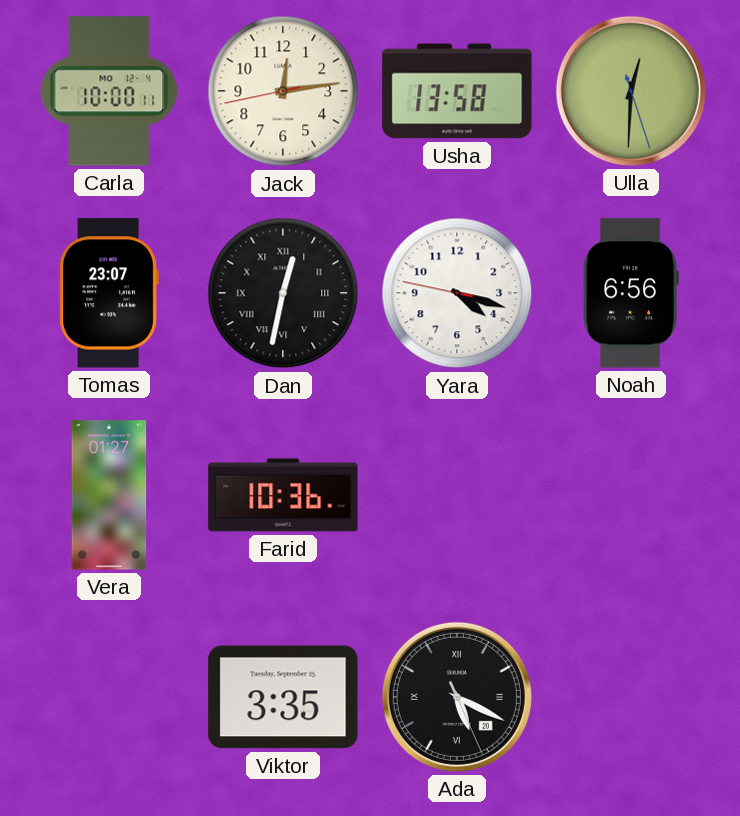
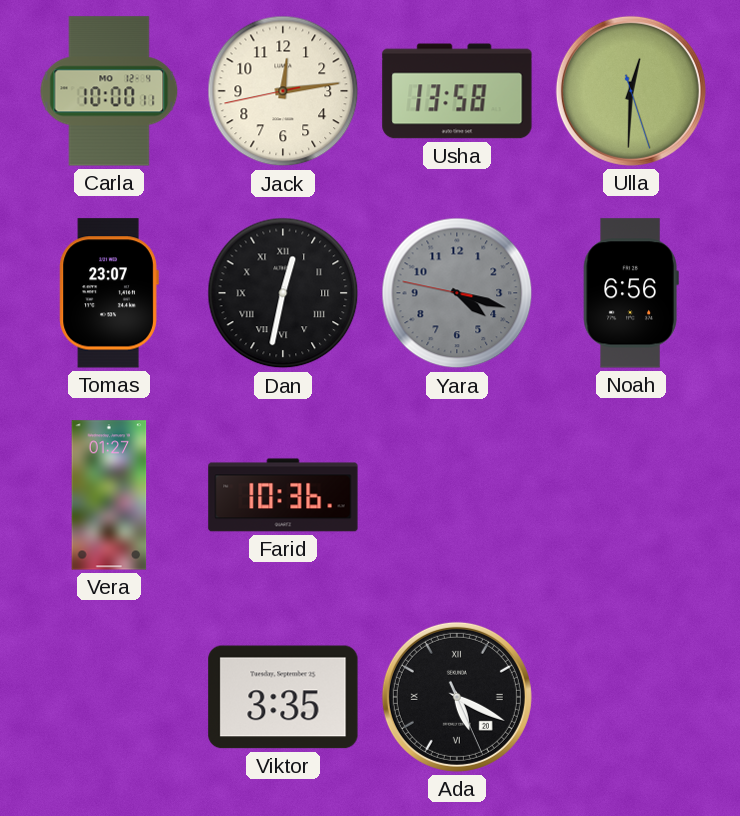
Yara dial: white -> grey
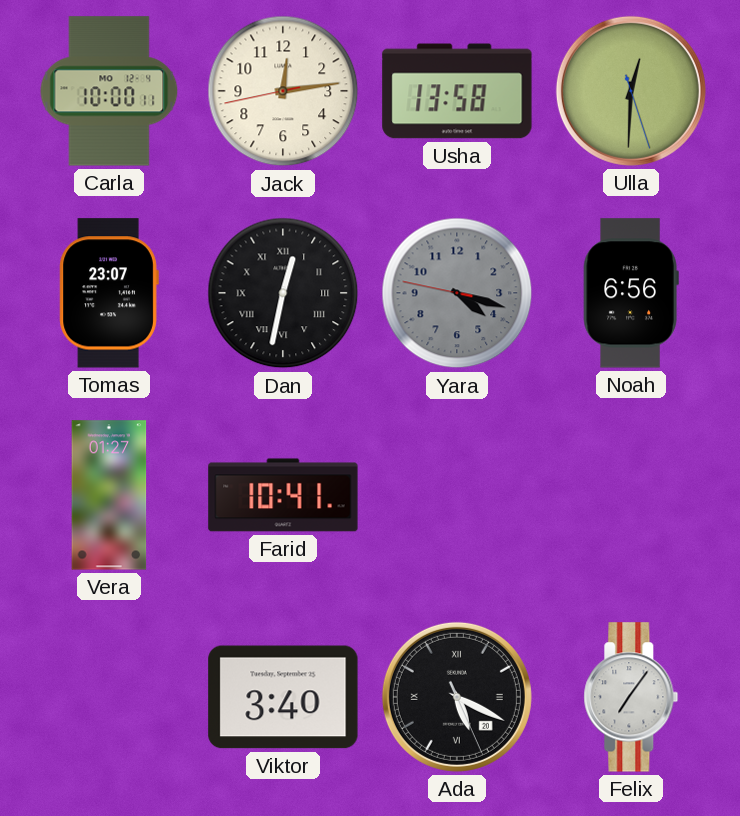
Farid: 10:36 -> 10:41
Viktor: 3:35 -> 3:40
Felix: none -> 7:06
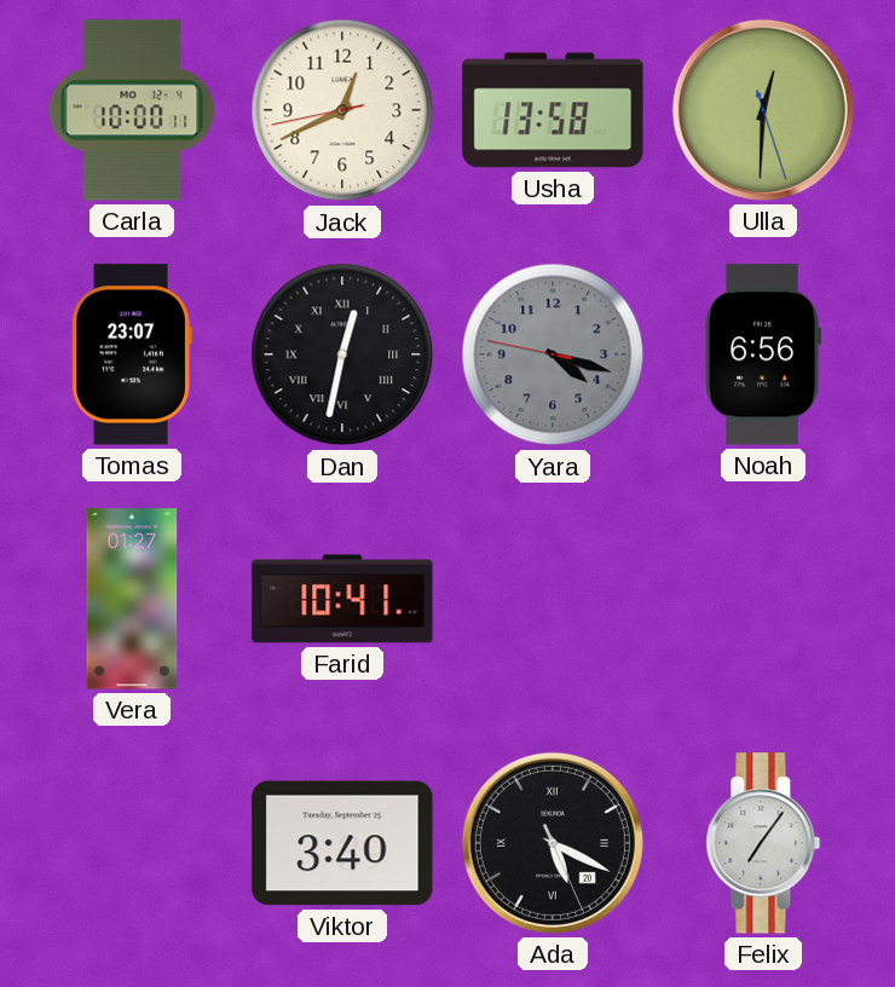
Jack: 12:13 -> 12:40
